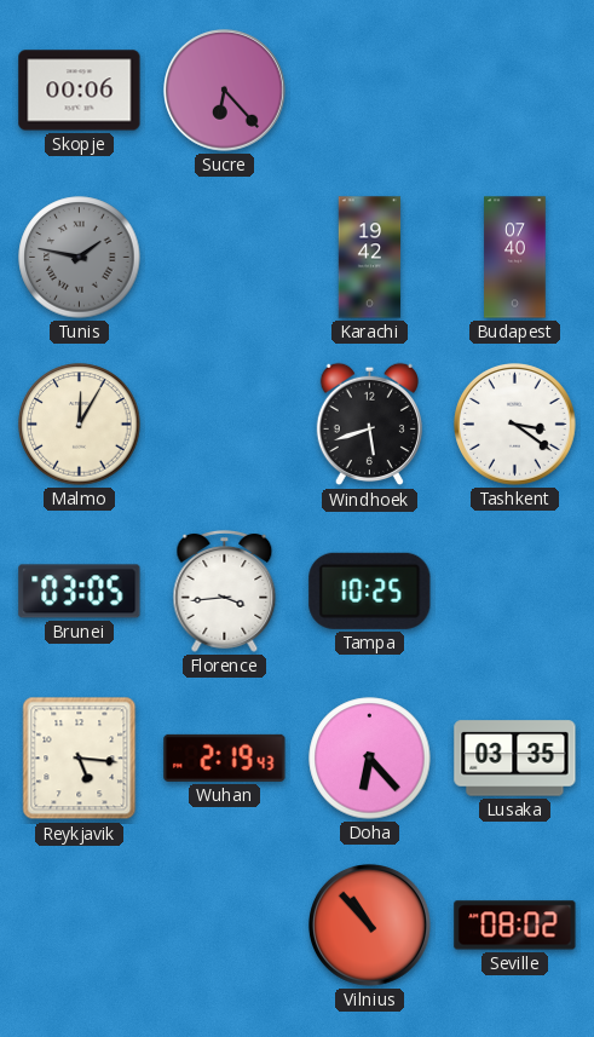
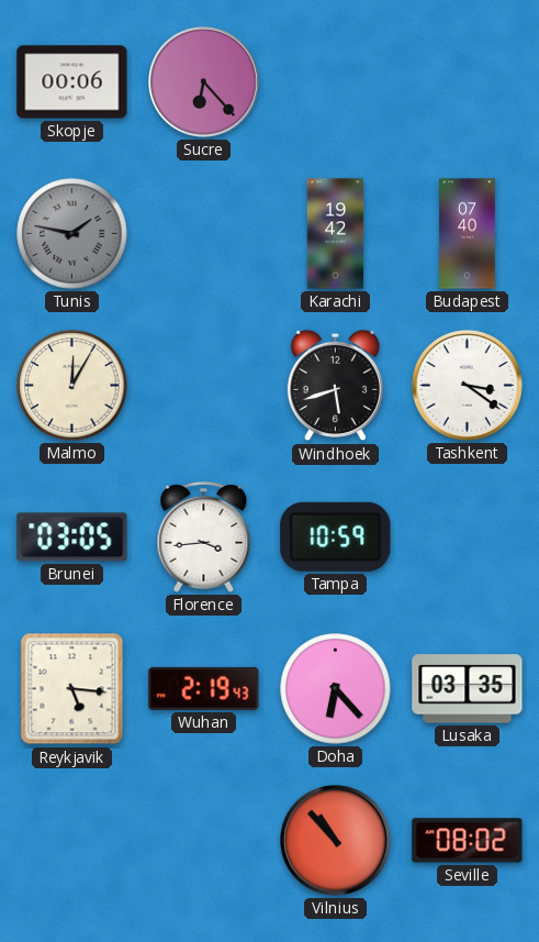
Tampa: 10:25 -> 10:59
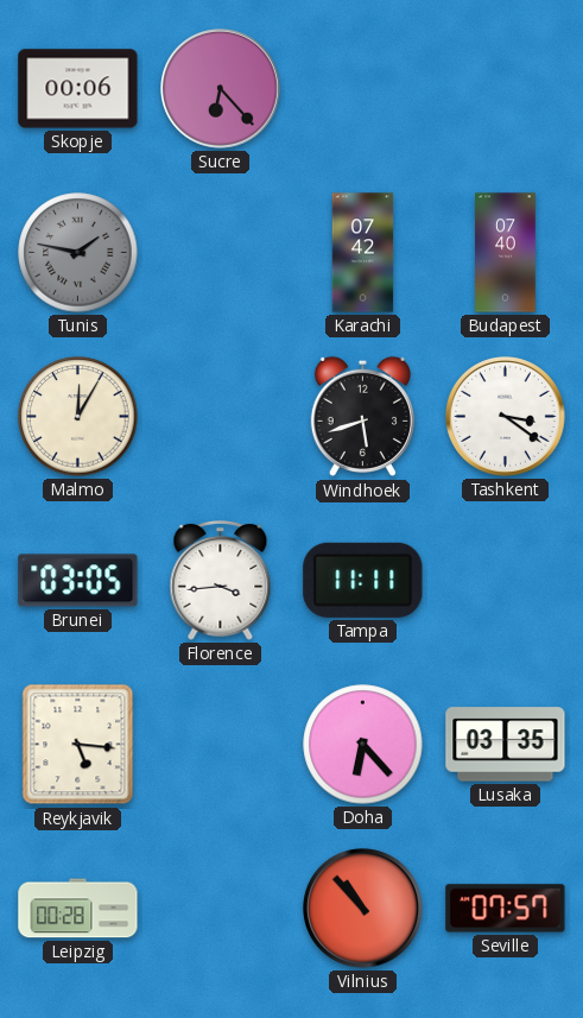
Karachi: 19:42 -> 07:42
Tampa: 10:59 -> 11:11
Wuhan: 2:19 -> none
Leipzig: none -> 00:28
Seville: 08:02 -> 07:57
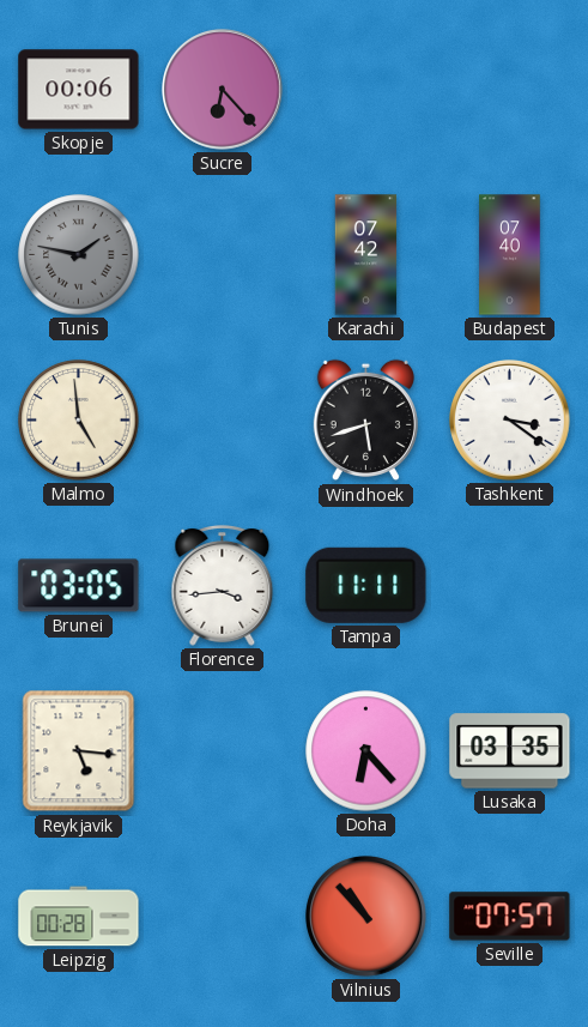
Malmo: 12:05 -> 4:59
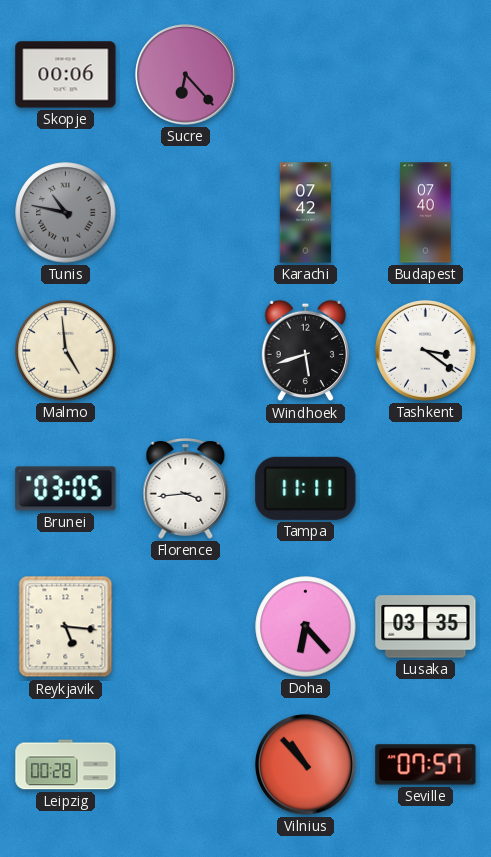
Tunis: 1:47 -> 10:47
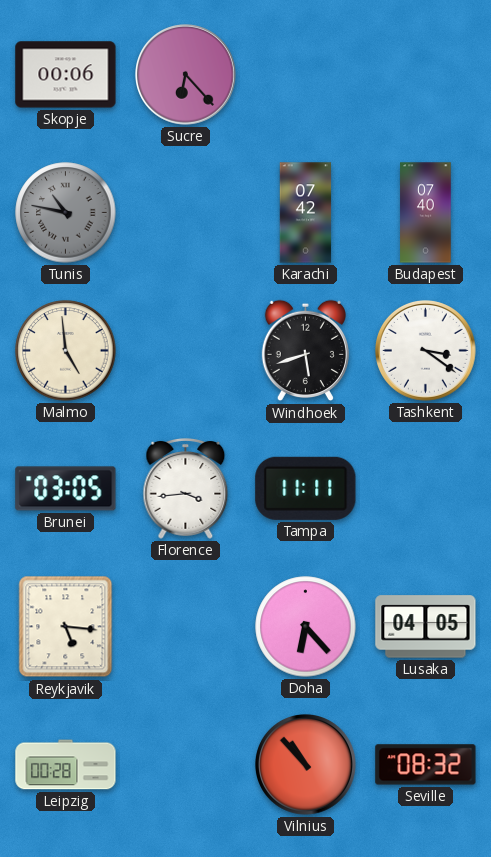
Lusaka: 03:35 -> 04:05
Seville: 07:57 -> 08:32
